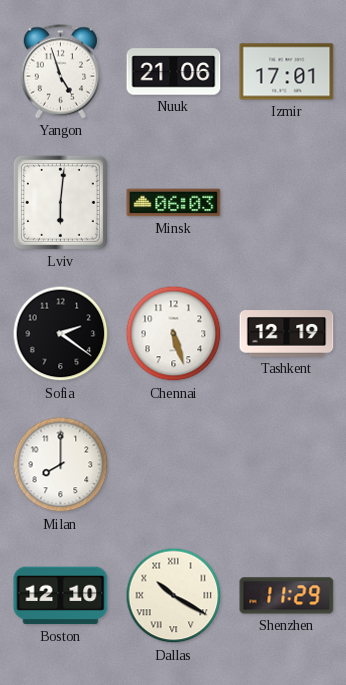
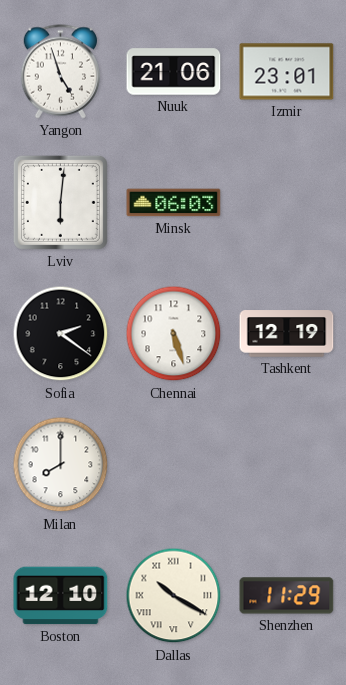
Izmir: 17:01 -> 23:01
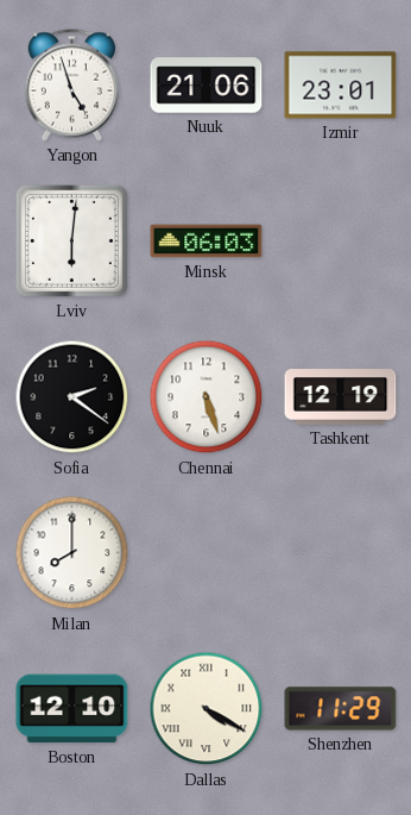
Dallas: 10:20 -> 4:20
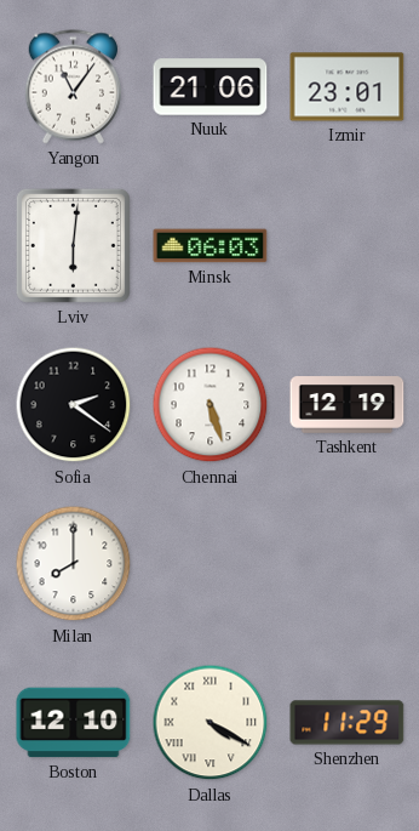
Yangon: 4:57 -> 11:06
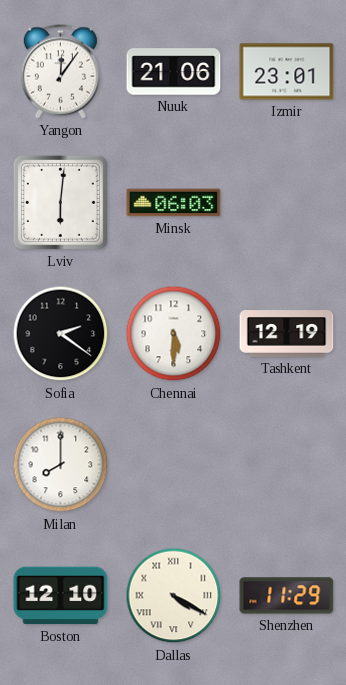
Yangon: 11:06 -> 12:06
Chennai: 5:27 -> 5:30
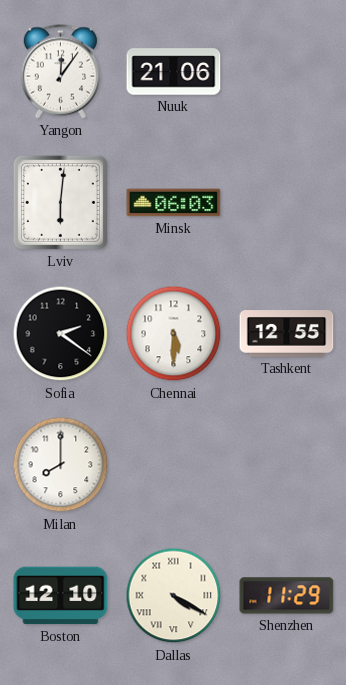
Izmir: 23:01 -> none
Tashkent: 12:19 -> 12:55
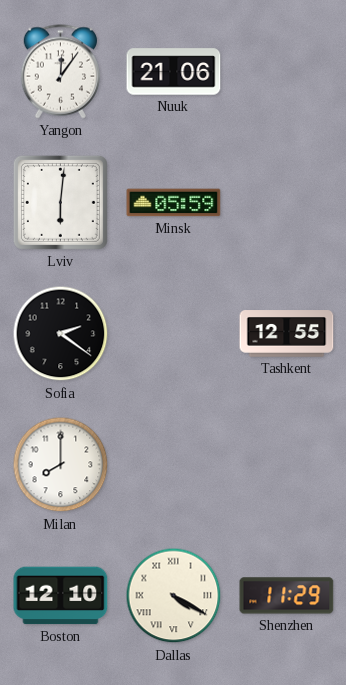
Minsk: 06:03 -> 05:59
Chennai: 5:30 -> none
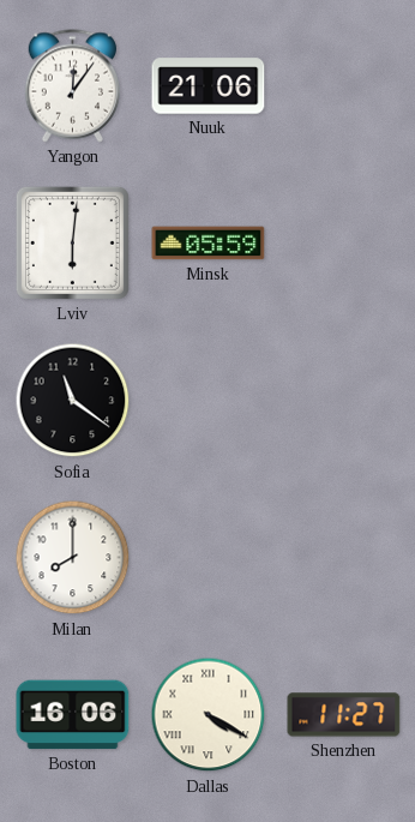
Sofia: 2:21 -> 11:21
Tashkent: 12:55 -> none
Boston: 12:10 -> 16:06
Shenzhen: 11:29 -> 11:27
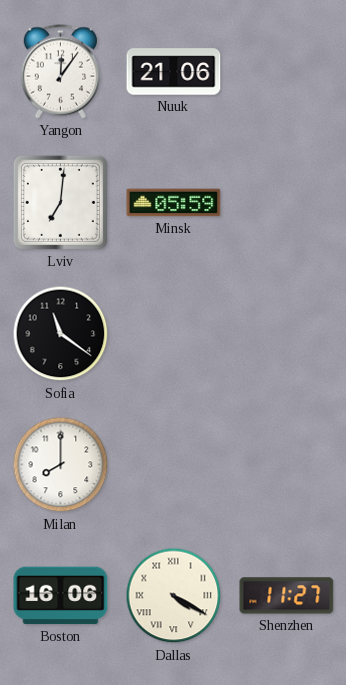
Lviv: 6:01 -> 7:01
